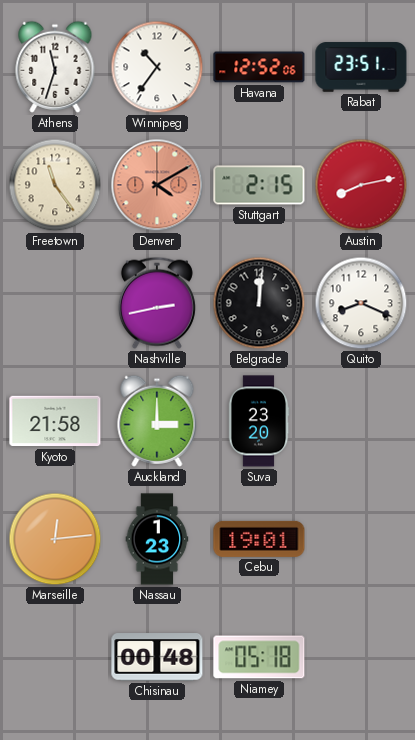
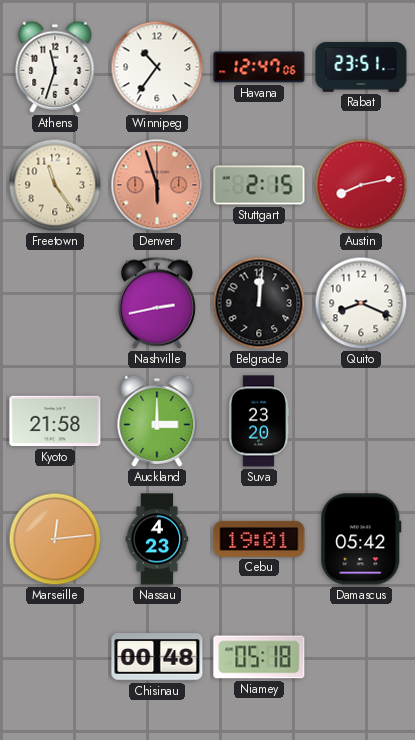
Havana: 12:52 -> 12:47
Denver: 4:10 -> 5:57
Nassau: 1:23 -> 4:23
Damascus: none -> 05:42
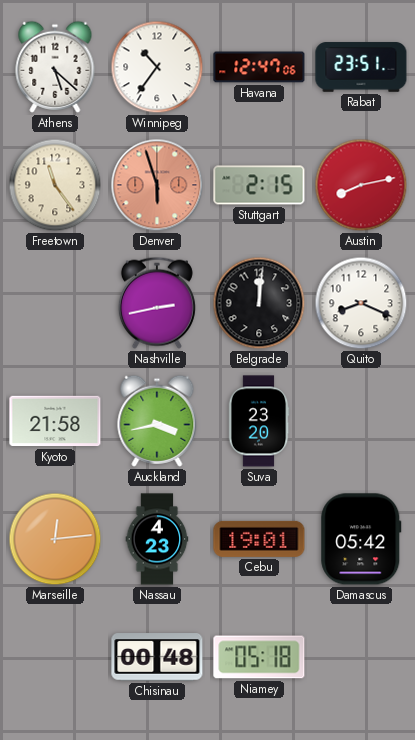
Athens: 11:33 -> 5:22
Auckland: 3:00 -> 3:43
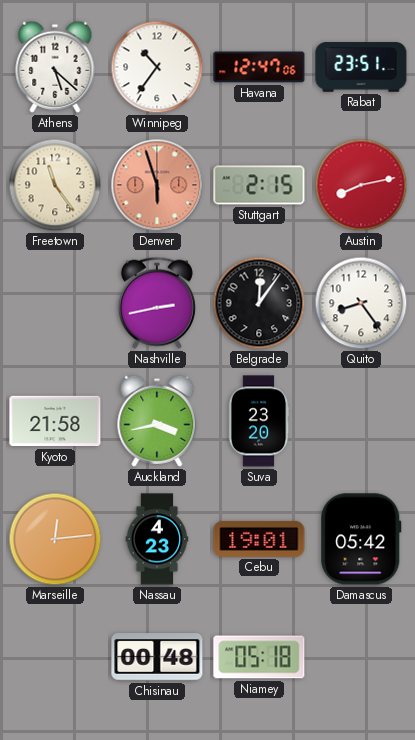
Belgrade: 12:01 -> 12:06
Quito: 8:19 -> 8:24
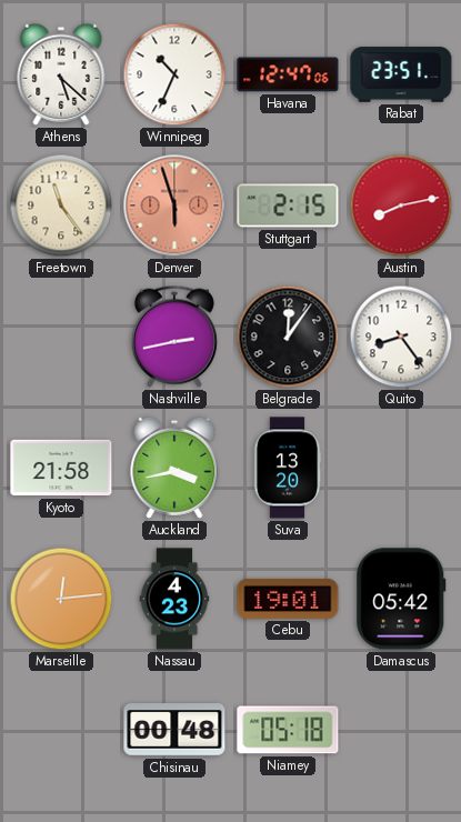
Winnipeg: 10:36 -> 10:34
Suva: 23:20 -> 13:20
